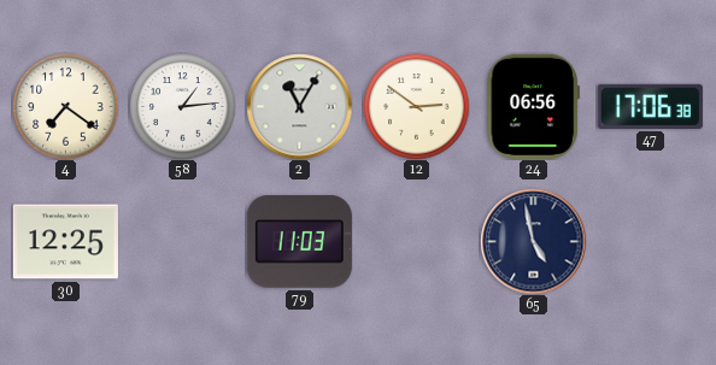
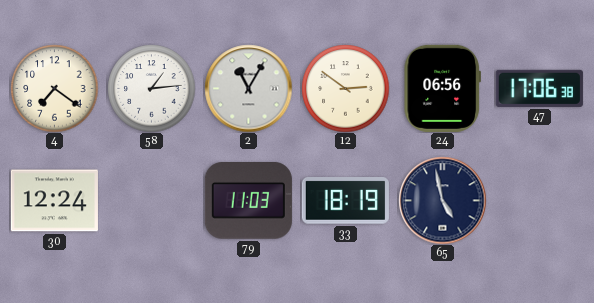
30: 12:25 -> 12:24
33: none -> 18:19
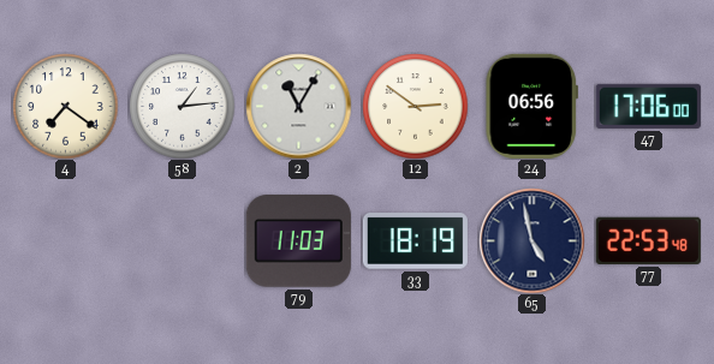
47: 17:06:38 -> 17:06:00
30: 12:24 -> none
77: none -> 22:53
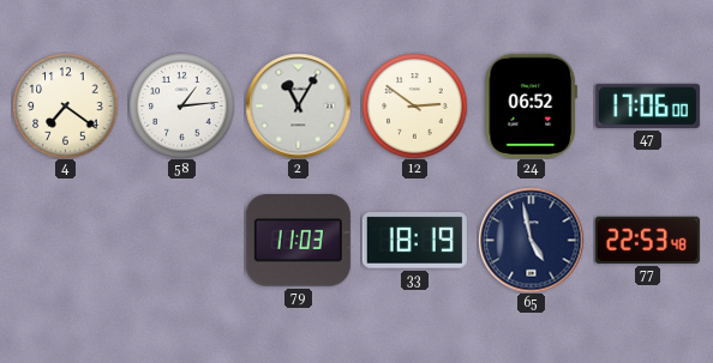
24: 06:56 -> 06:52
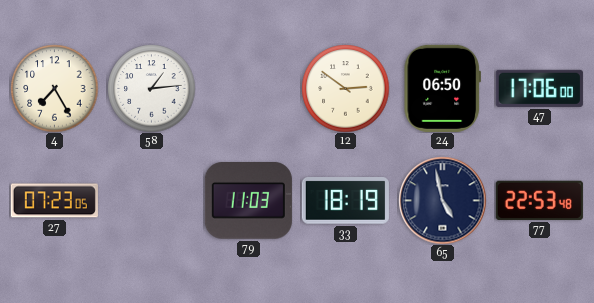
4: 7:21 -> 7:25
2: 11:05 -> none
24: 06:52 -> 06:50
27: none -> 07:23
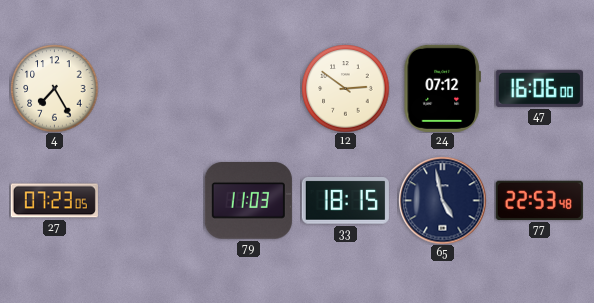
58: 1:14 -> none
24: 06:50 -> 07:12
47: 17:06 -> 16:06
33: 18:19 -> 18:15
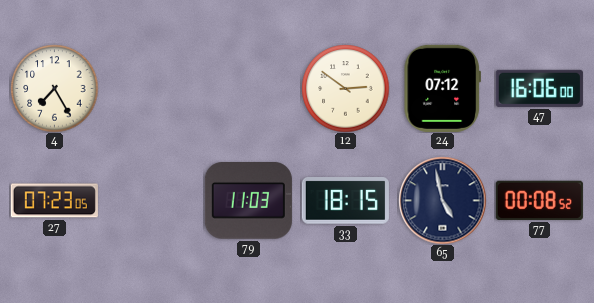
77: 22:53 -> 00:08
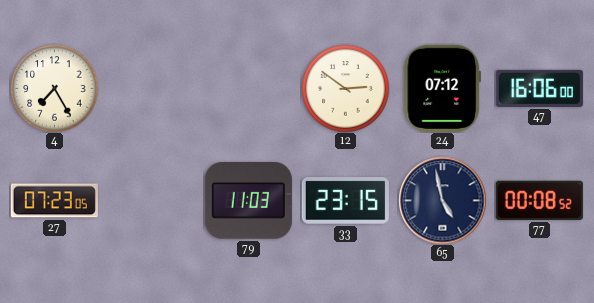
33: 18:15 -> 23:15
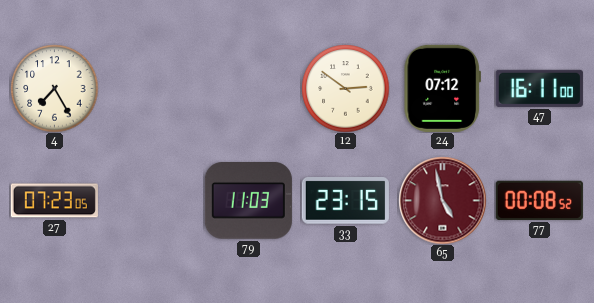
47: 16:06 -> 16:11
65 dial: navy -> burgundy
